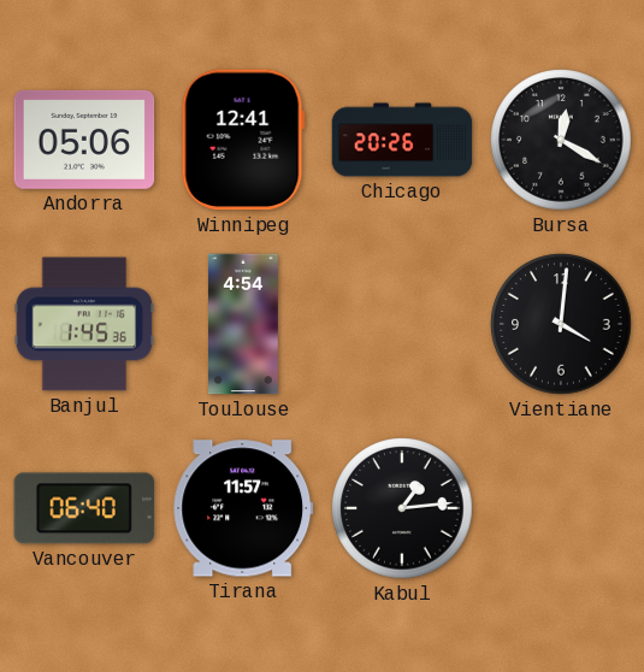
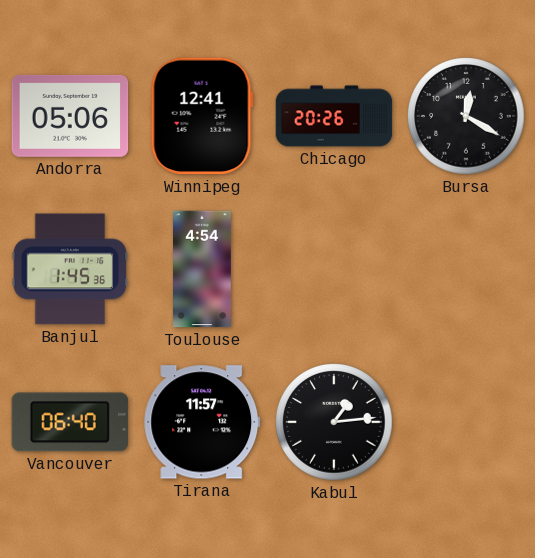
Vientiane: 4:01 -> none
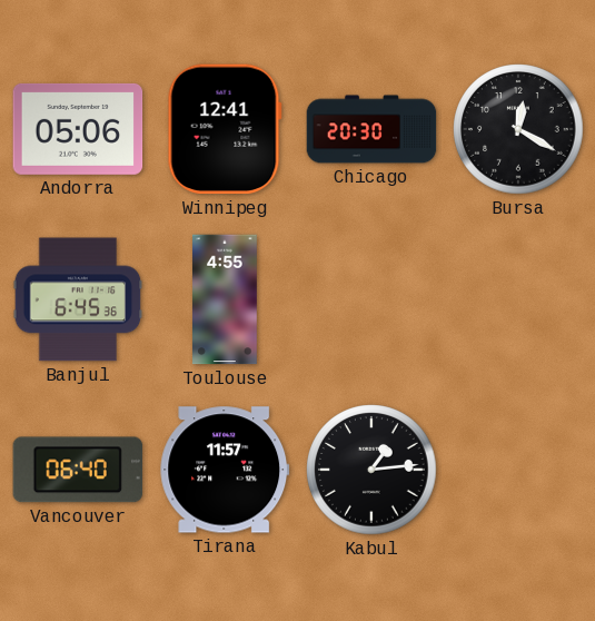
Chicago: 20:26 -> 20:30
Banjul: 1:45 -> 6:45
Toulouse: 4:54 -> 4:55
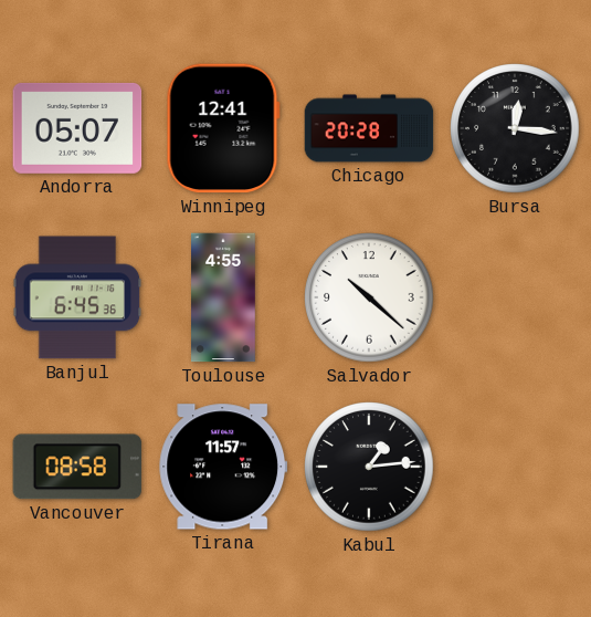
Andorra: 05:06 -> 05:07
Chicago: 20:30 -> 20:28
Bursa: 12:20 -> 12:16
Salvador: none -> 10:22
Vancouver: 06:40 -> 08:58
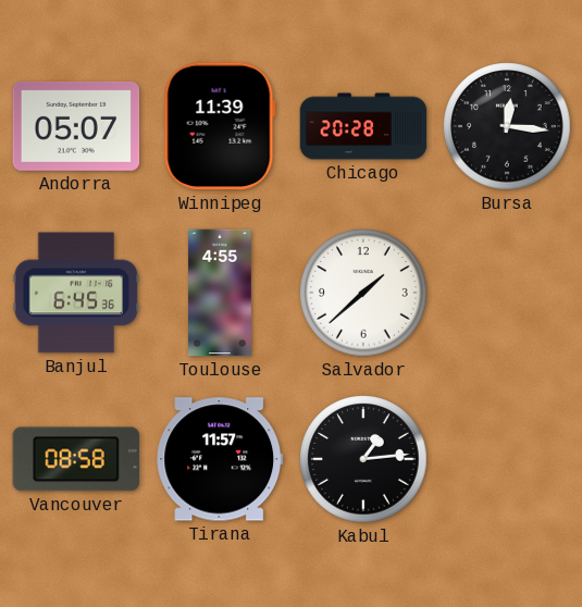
Winnipeg: 12:41 -> 11:39
Salvador: 10:22 -> 1:38
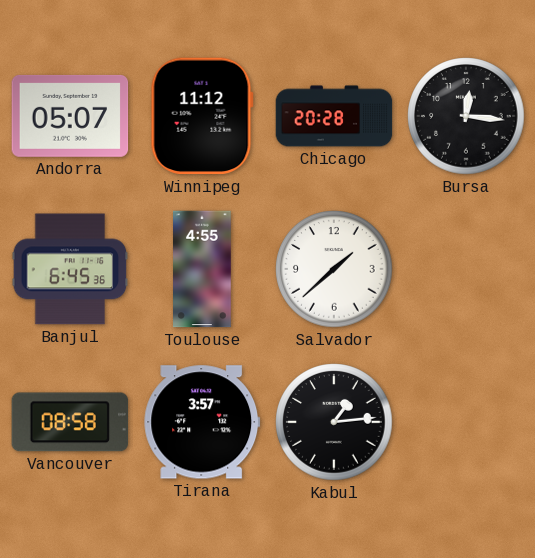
Winnipeg: 11:39 -> 11:12
Tirana: 11:57 -> 3:57
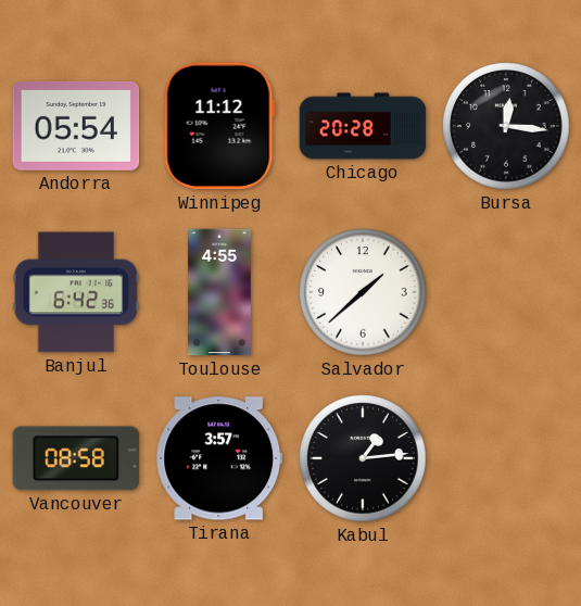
Andorra: 05:07 -> 05:54
Banjul: 6:45 -> 6:42
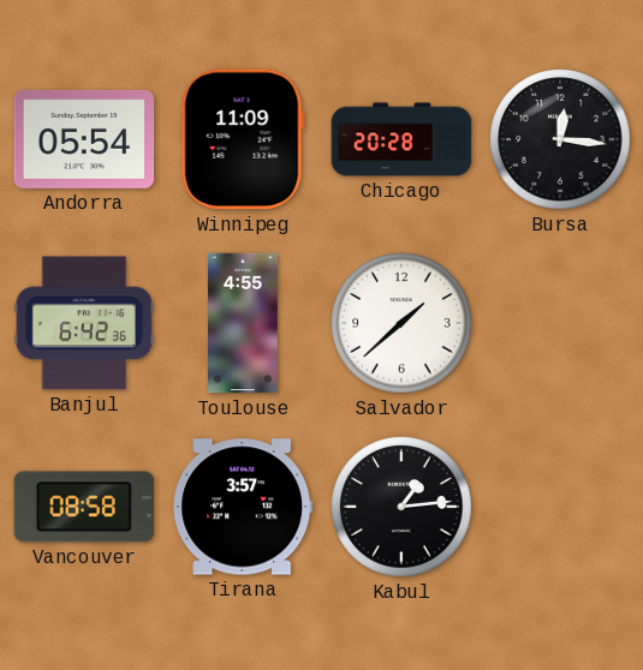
Winnipeg: 11:12 -> 11:09
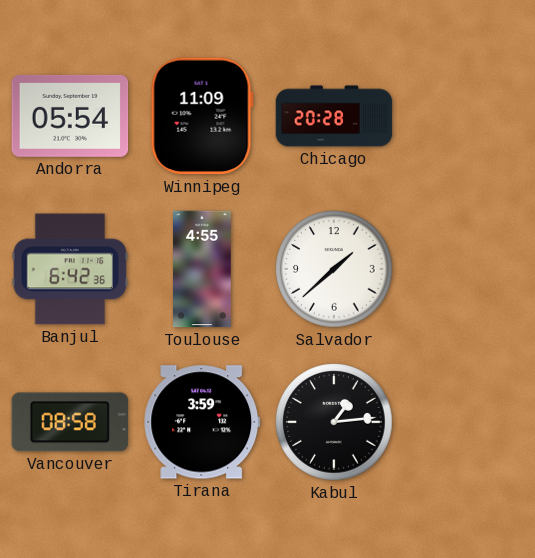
Bursa: 12:16 -> none
Tirana: 3:57 -> 3:59
